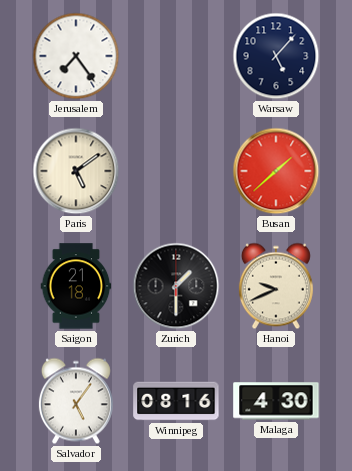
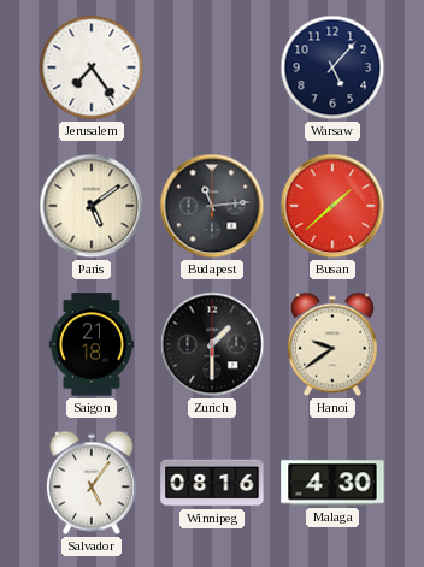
Budapest: none -> 11:14
Hanoi: 9:41 -> 9:39
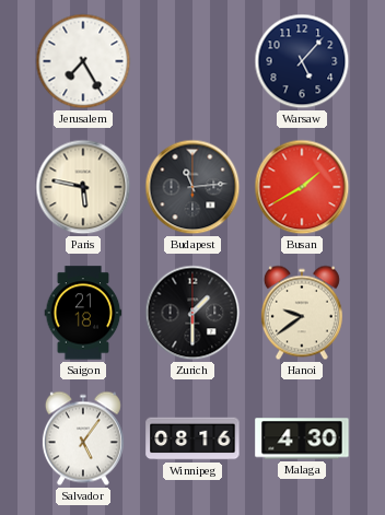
Jerusalem: 7:24 -> 7:25
Paris: 5:09 -> 5:47
Busan: 1:38 -> 1:40
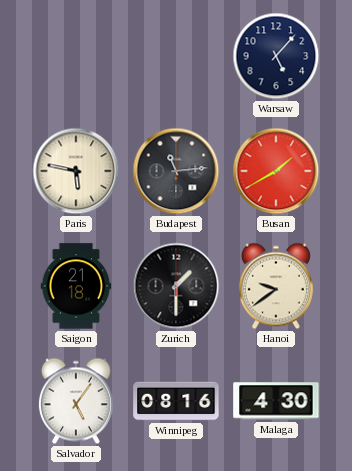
Jerusalem: 7:25 -> none
